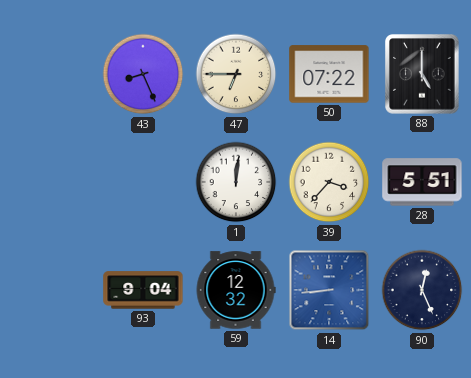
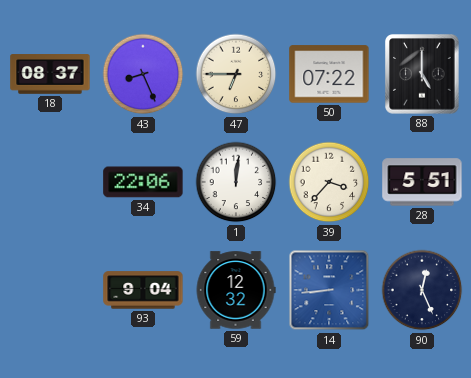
18: none -> 08:37
34: none -> 22:06
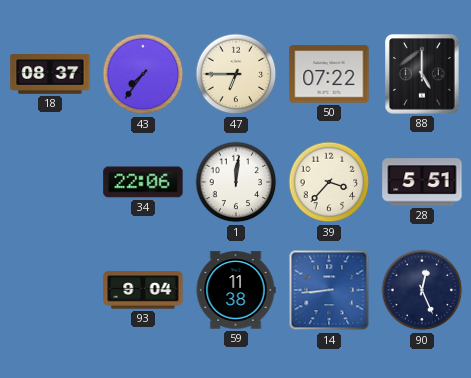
43: 8:26 -> 7:36
59: 12:32 -> 11:38
